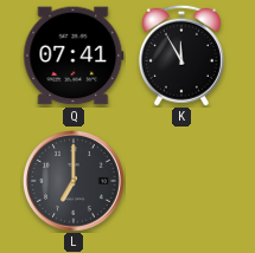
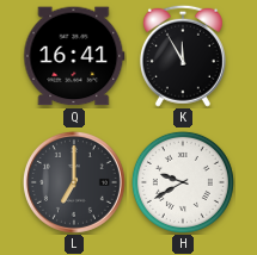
Q: 07:41 -> 16:41
H: none -> 9:40
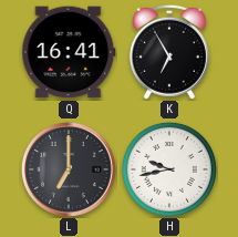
K: 11:55 -> 6:55
H: 9:40 -> 9:43
